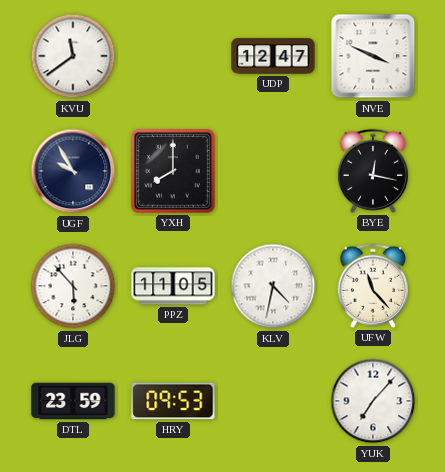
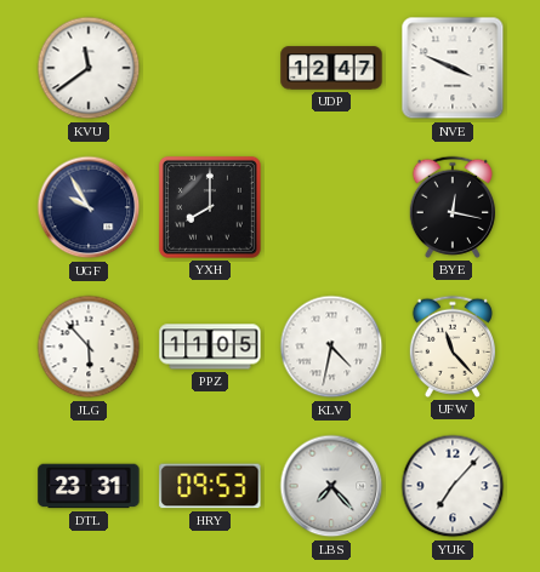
DTL: 23:59 -> 23:31
LBS: none -> 7:23
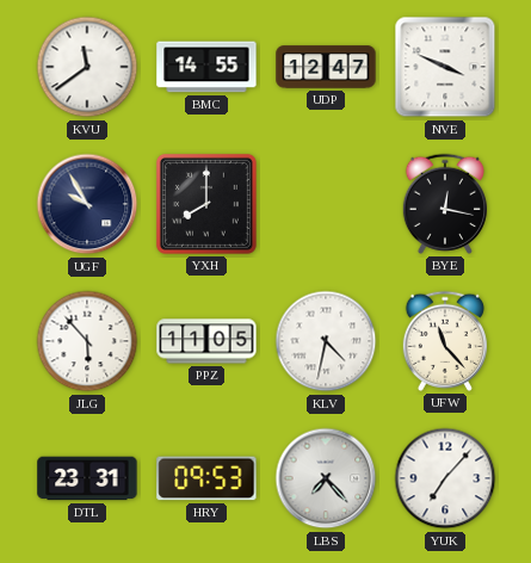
BMC: none -> 14:55
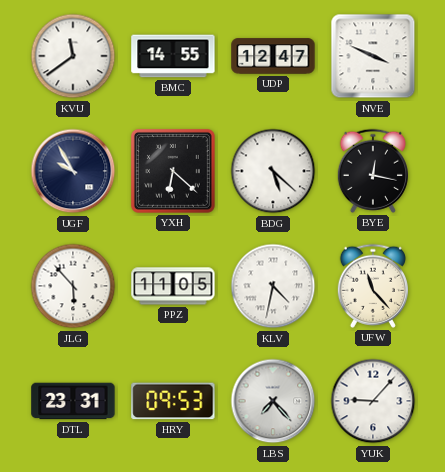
YXH: 8:00 -> 6:22
BDG: none -> 5:22
YUK: 7:07 -> 9:07
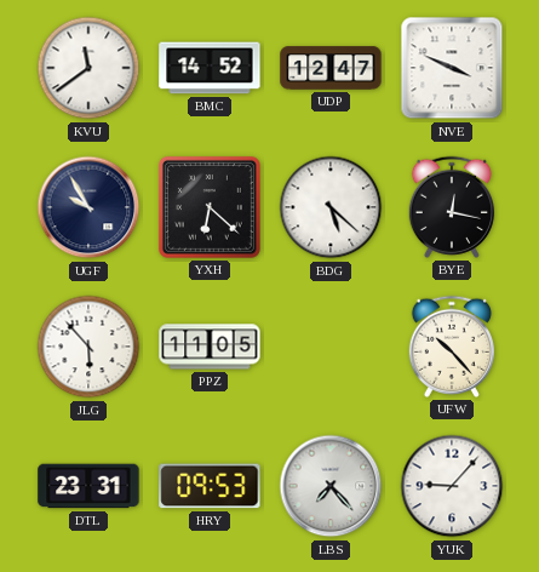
BMC: 14:55 -> 14:52
KLV: 4:32 -> none
UFW: 11:23 -> 10:23
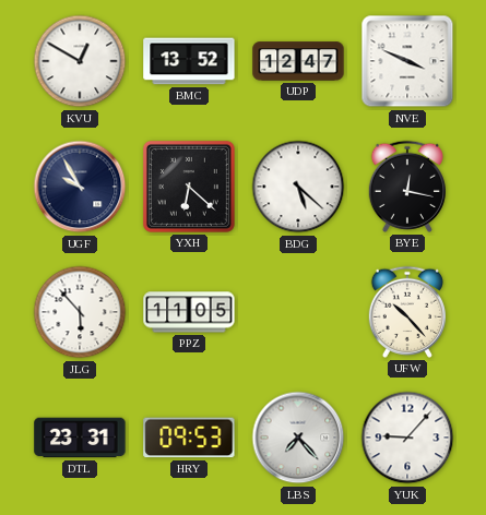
KVU: 11:39 -> 12:50
BMC: 14:52 -> 13:52
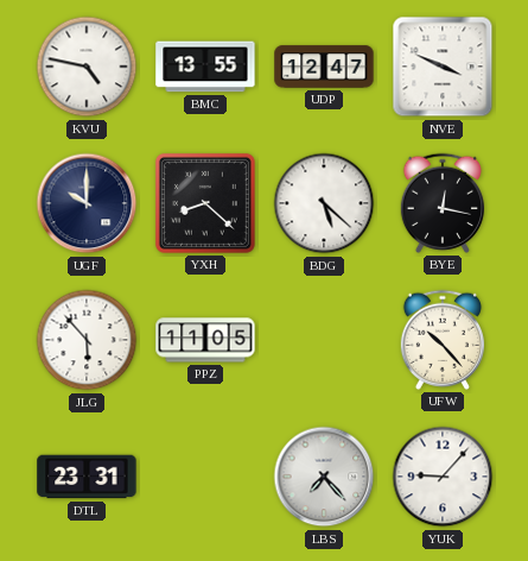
KVU: 12:50 -> 4:47
BMC: 13:52 -> 13:55
UGF: 9:55 -> 10:00
YXH: 6:22 -> 8:22
HRY: 09:53 -> none
